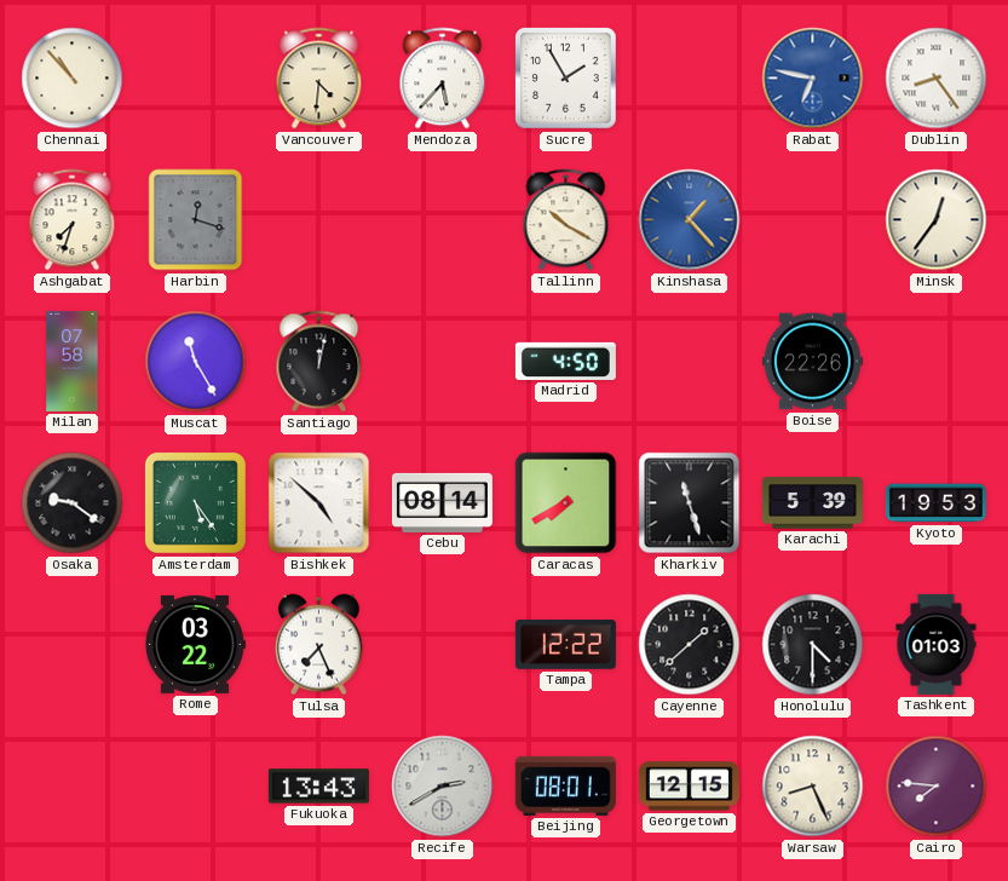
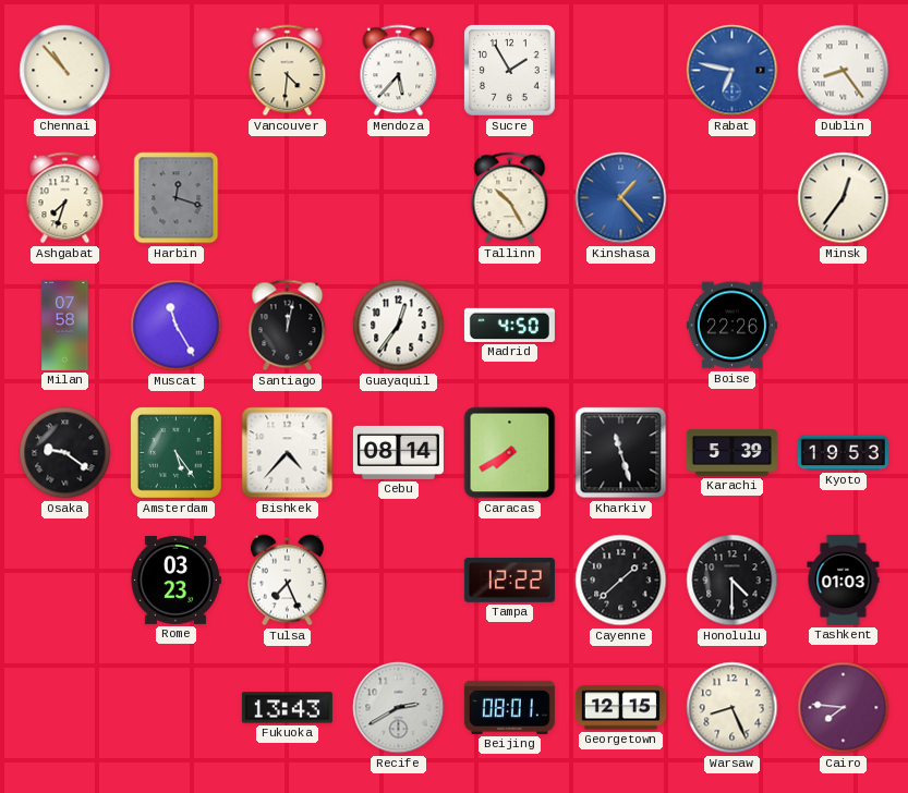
Tallinn: 10:20 -> 10:25
Guayaquil: none -> 12:36
Bishkek: 4:52 -> 4:37
Rome: 03:22 -> 03:23
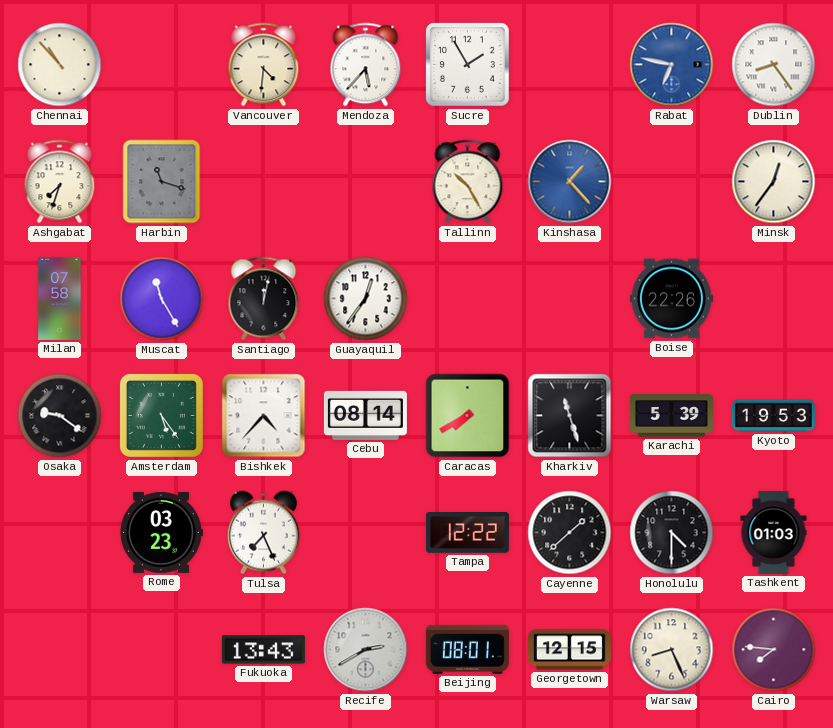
Harbin: 12:18 -> 11:18
Madrid: 4:50 -> none
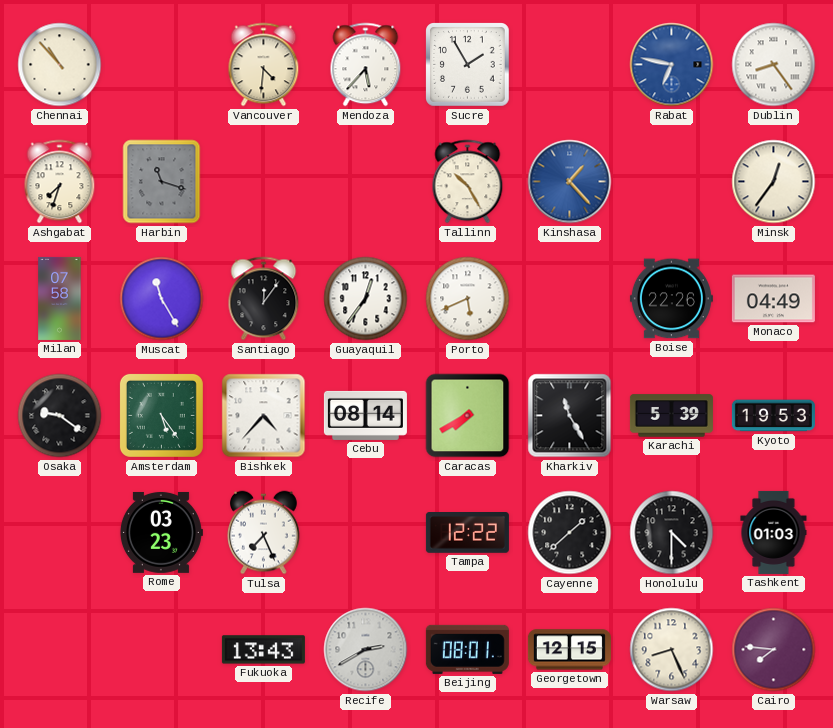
Santiago: 12:02 -> 12:06
Porto: none -> 5:41
Monaco: none -> 04:49
Kharkiv: 11:27 -> 11:25
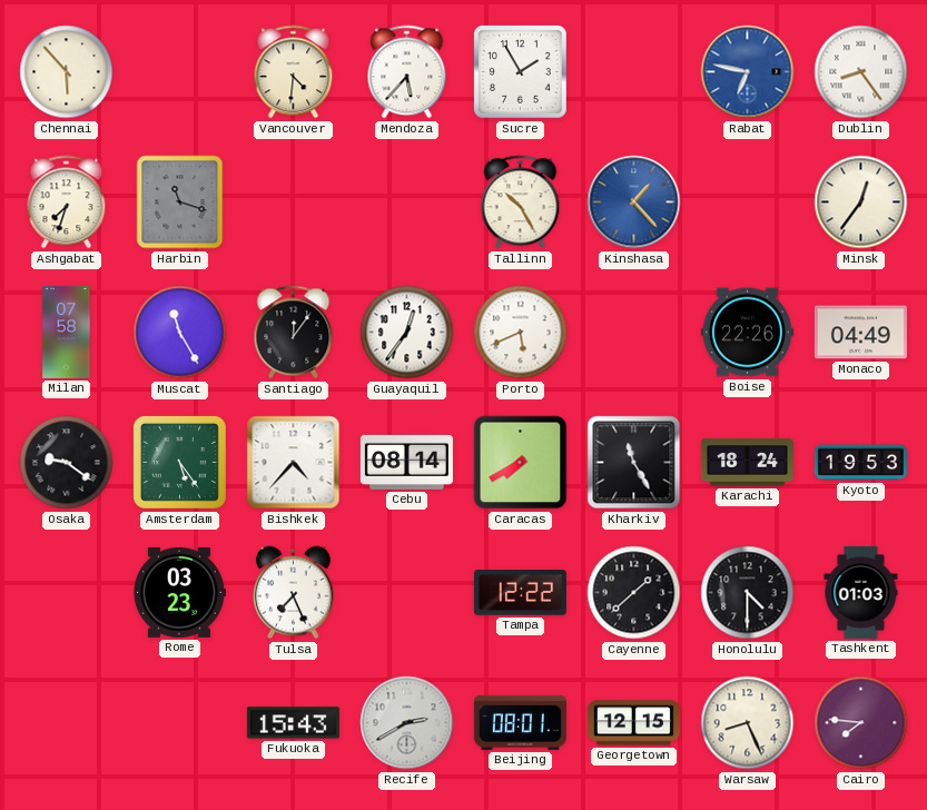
Chennai: 10:53 -> 5:53
Karachi: 5:39 -> 18:24
Fukuoka: 13:43 -> 15:43
